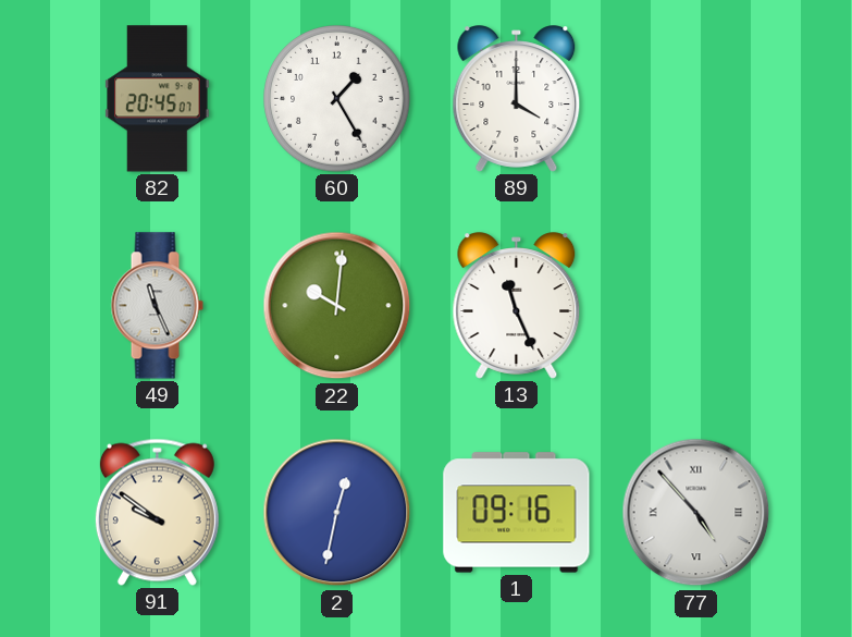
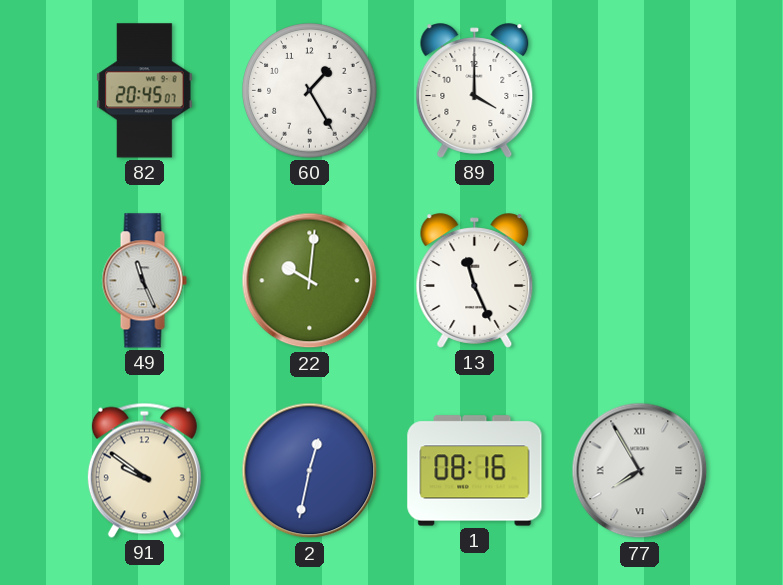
1: 09:16 -> 08:16
77: 4:53 -> 7:55
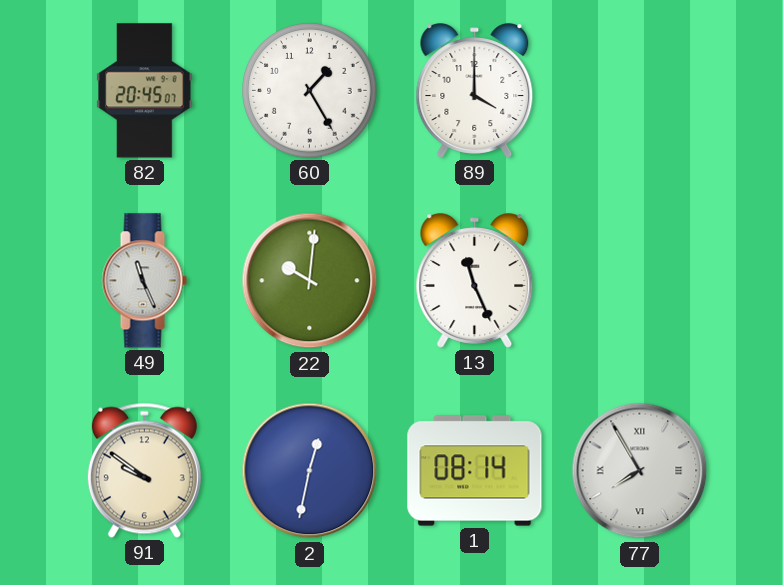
1: 08:16 -> 08:14
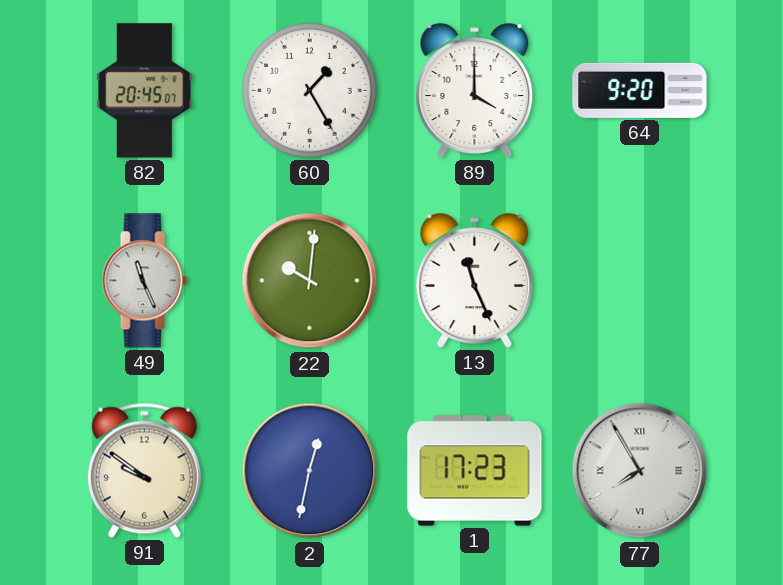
64: none -> 9:20
1: 08:14 -> 17:23
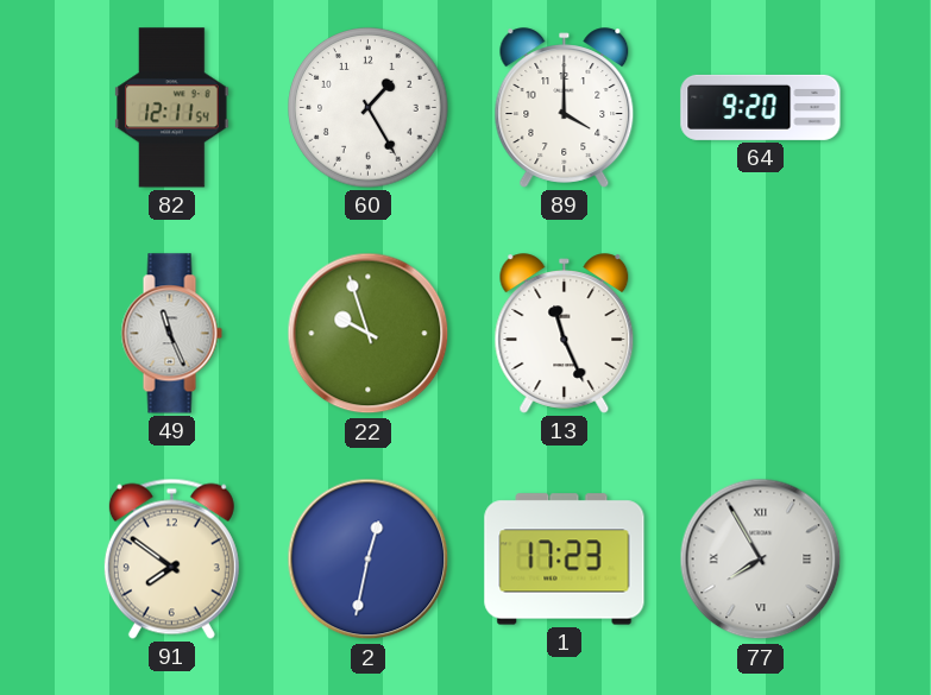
82: 20:45 -> 12:11
22: 10:01 -> 9:57
91: 9:51 -> 7:51
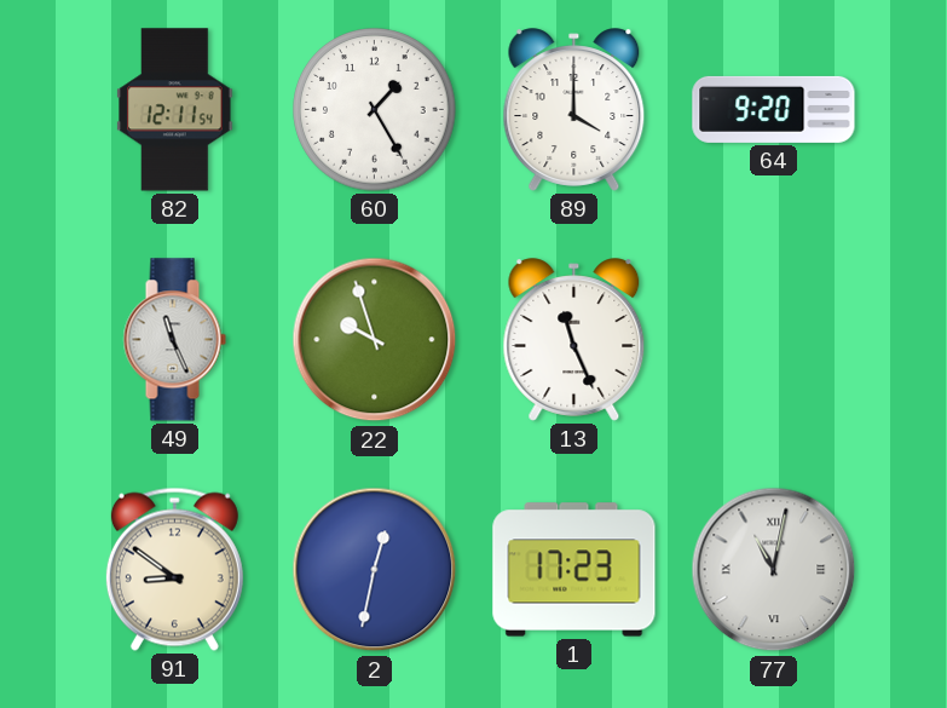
91: 7:51 -> 8:51
77: 7:55 -> 11:02
